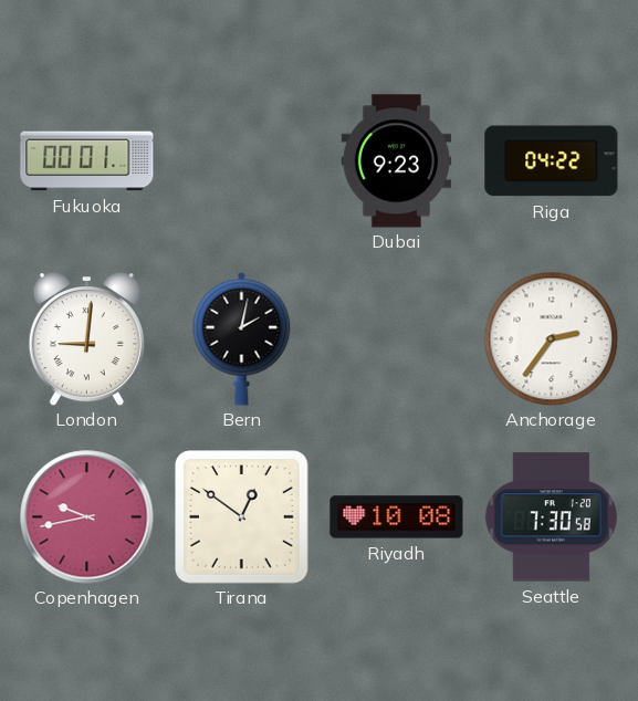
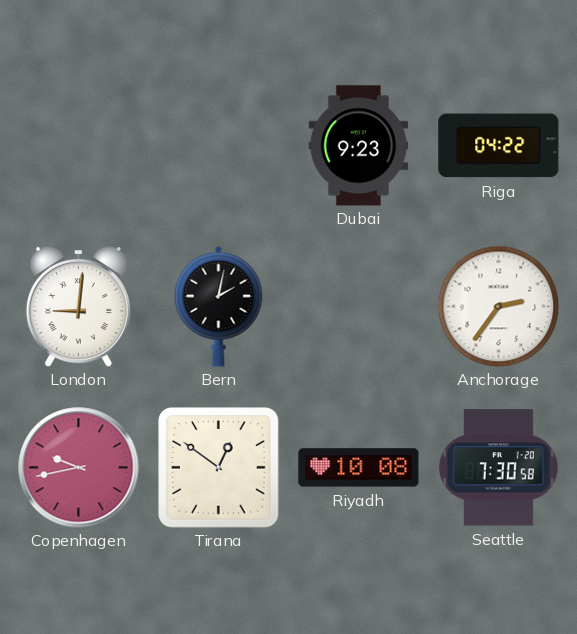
Fukuoka: 00:01 -> none
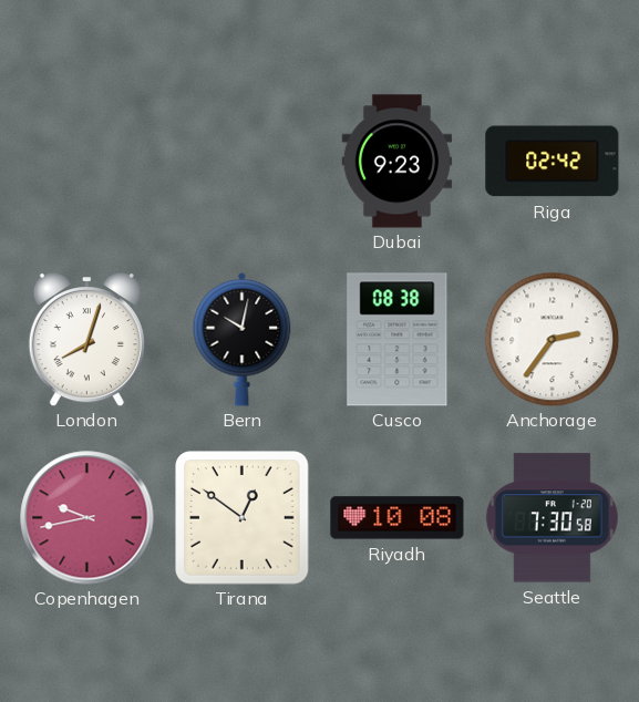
Riga: 04:22 -> 02:42
London: 9:01 -> 8:03
Bern: 2:02 -> 10:02
Cusco: none -> 08:38
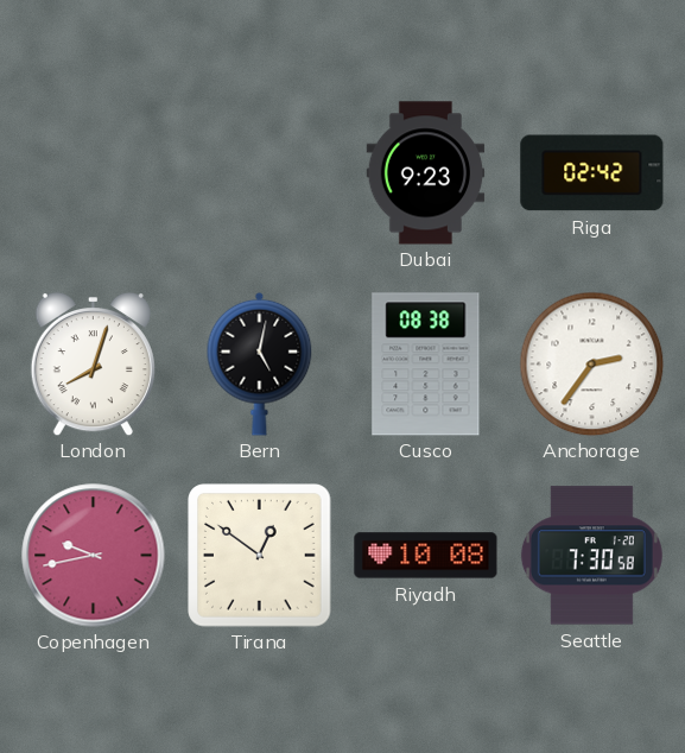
Bern: 10:02 -> 5:02
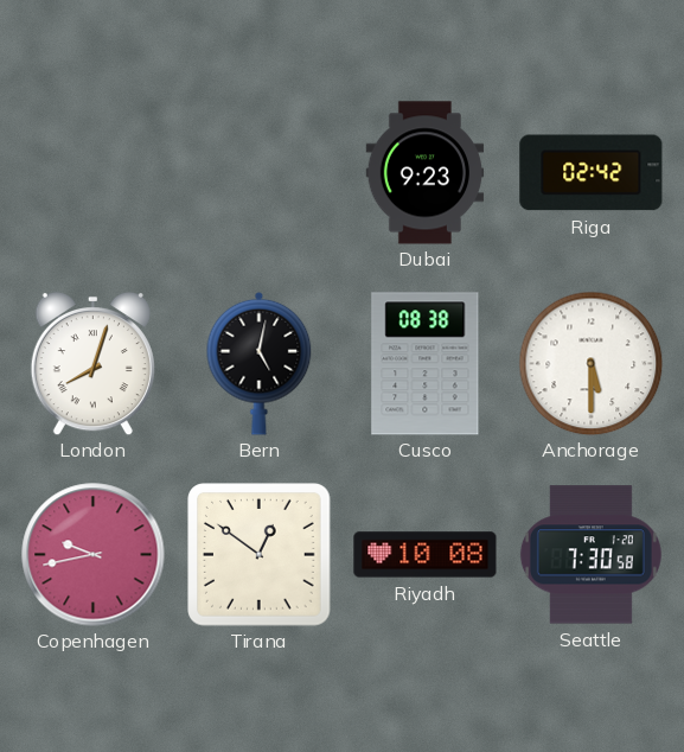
Anchorage: 2:36 -> 5:30
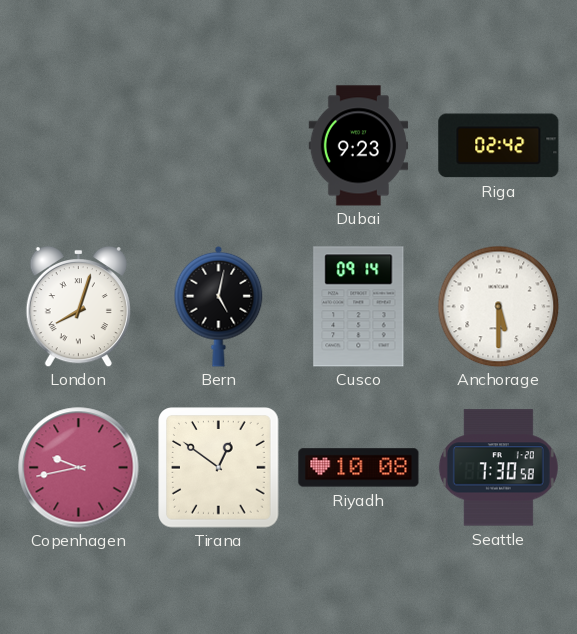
Cusco: 08:38 -> 09:14
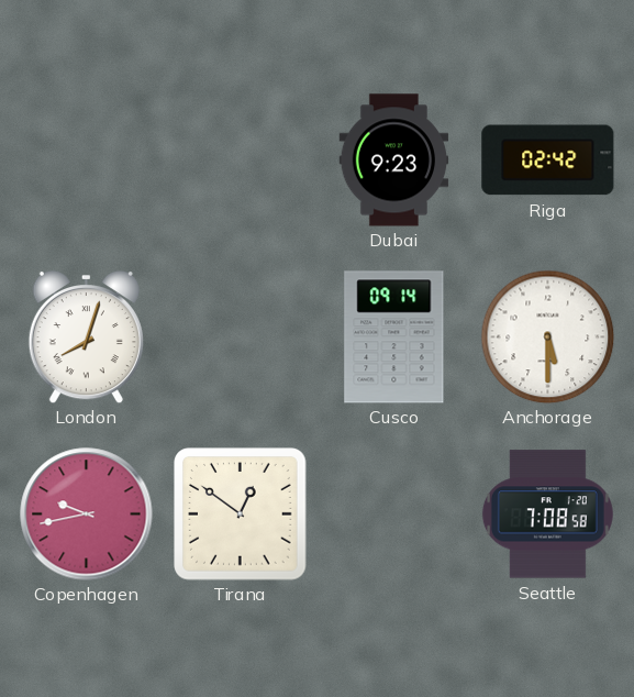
Bern: 5:02 -> none
Riyadh: 10:08 -> none
Seattle: 7:30 -> 7:08
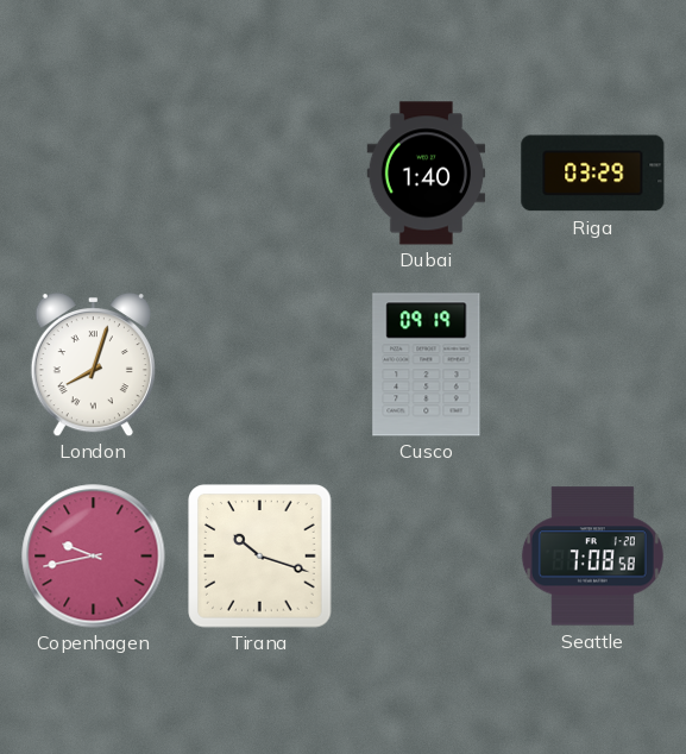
Dubai: 9:23 -> 1:40
Riga: 02:42 -> 03:29
Cusco: 09:14 -> 09:19
Anchorage: 5:30 -> none
Tirana: 12:51 -> 10:18
